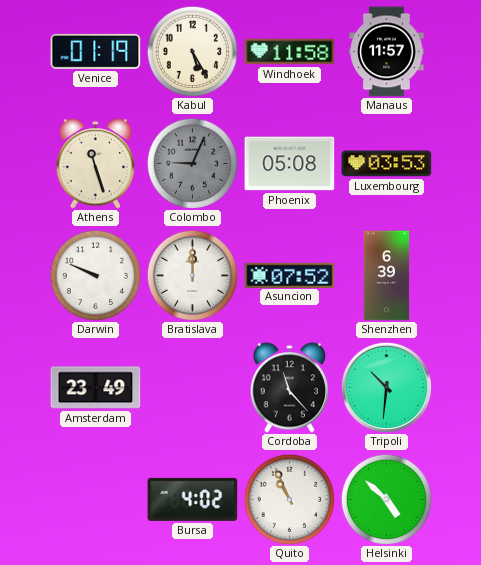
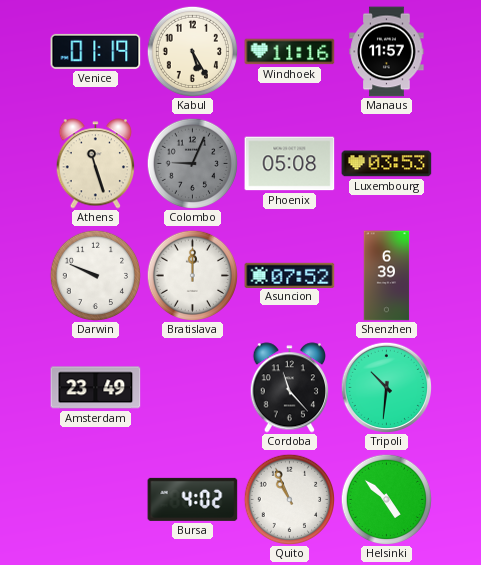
Windhoek: 11:58 -> 11:16
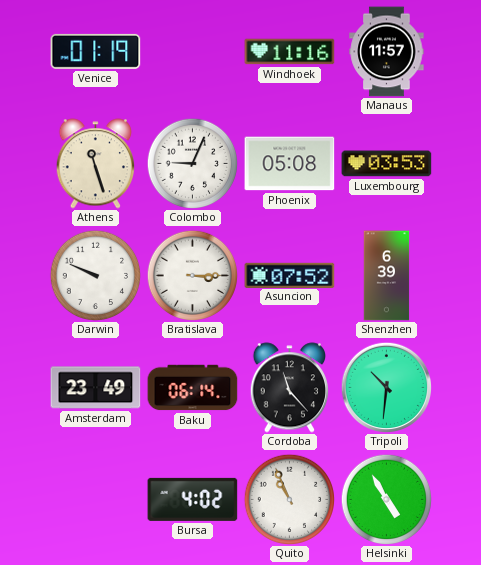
Kabul: 5:25 -> none
Colombo dial: grey -> white
Bratislava: 12:00 -> 3:15
Baku: none -> 06:14
Helsinki: 4:52 -> 4:55
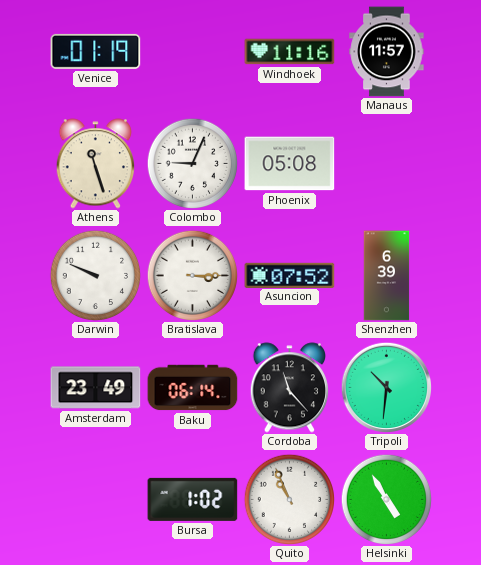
Luxembourg: 03:53 -> none
Bursa: 4:02 -> 1:02
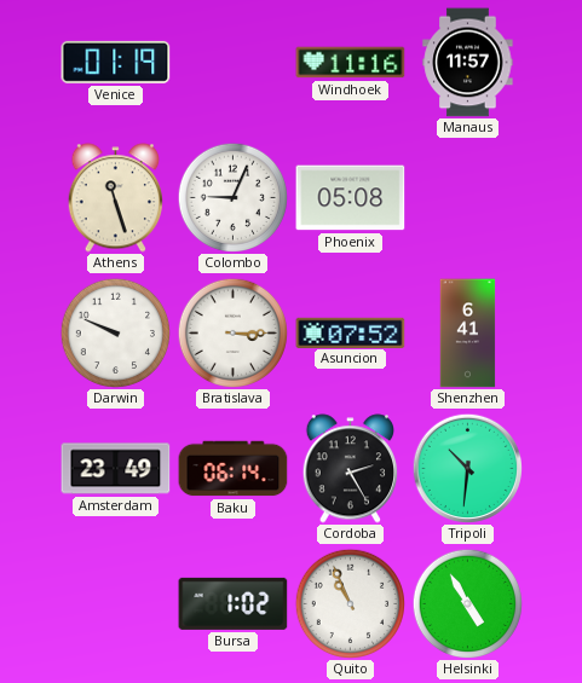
Shenzhen: 6:39 -> 6:41
Cordoba: 11:23 -> 2:25
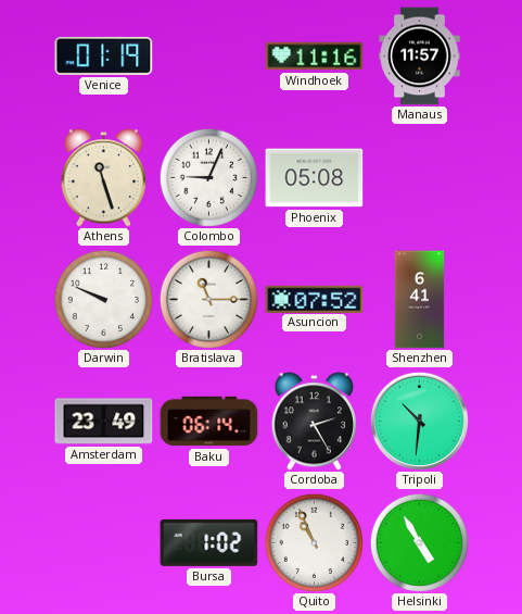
Bratislava: 3:15 -> 11:15
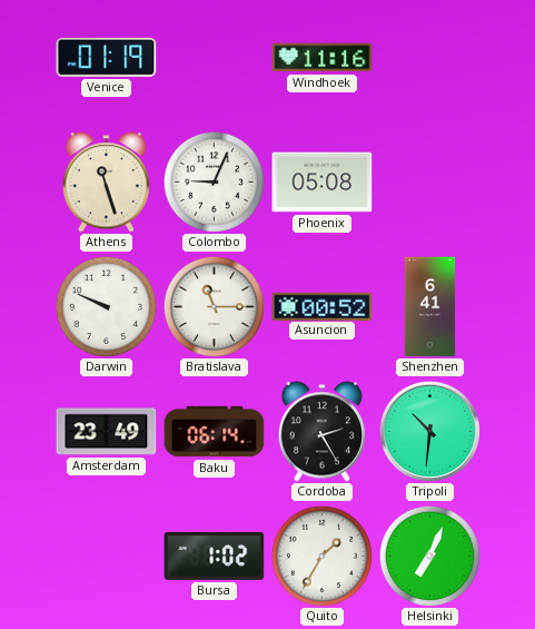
Manaus: 11:57 -> none
Asuncion: 07:52 -> 00:52
Quito: 10:56 -> 1:35
Helsinki: 4:55 -> 7:04
